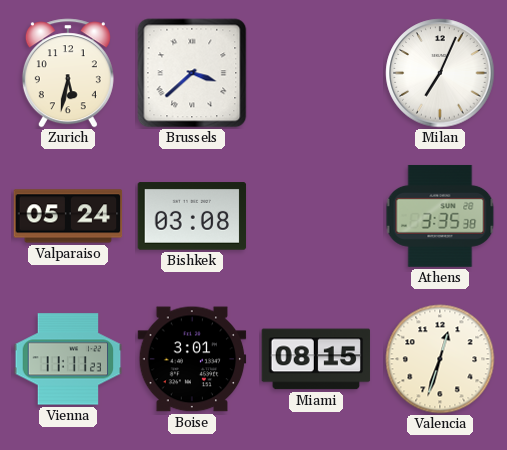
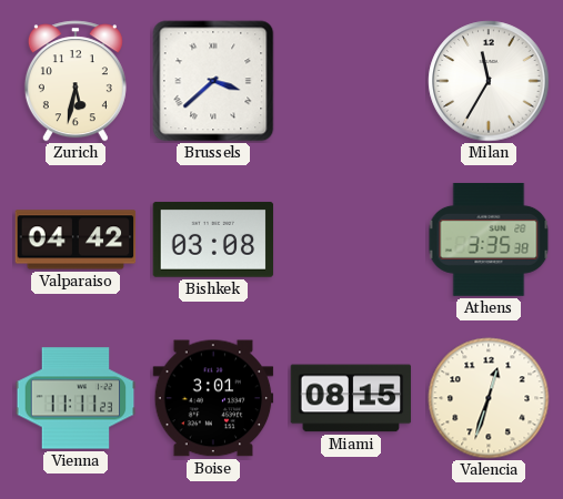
Milan: 7:04 -> 11:35
Valparaiso: 05:24 -> 04:42
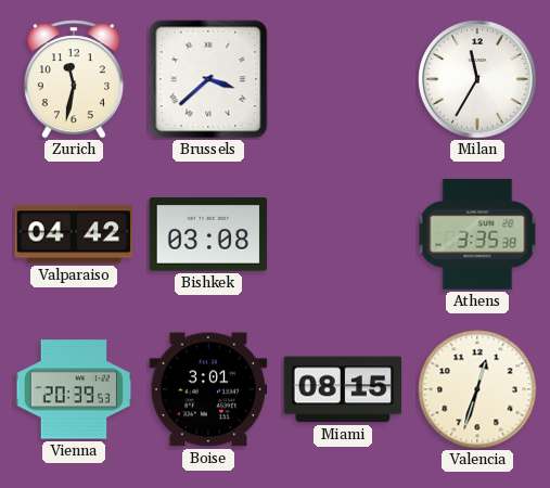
Zurich: 5:32 -> 11:32
Vienna: 11:11 -> 20:39
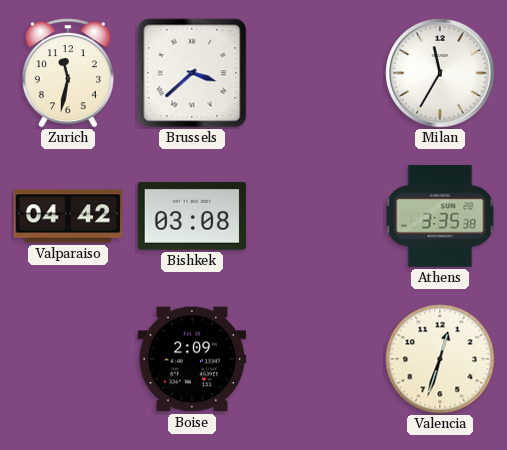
Vienna: 20:39 -> none
Boise: 3:01 -> 2:09
Miami: 08:15 -> none
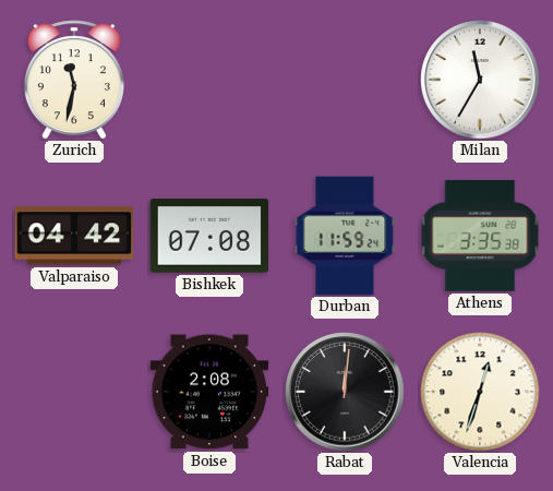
Brussels: 3:38 -> none
Bishkek: 03:08 -> 07:08
Durban: none -> 11:59
Boise: 2:09 -> 2:08
Rabat: none -> 12:01
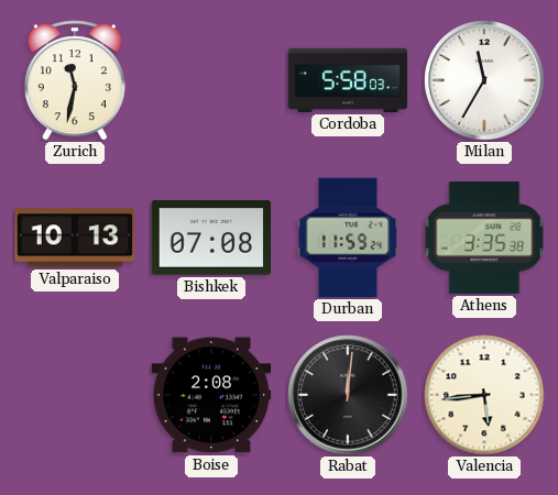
Cordoba: none -> 5:58
Valparaiso: 04:42 -> 10:13
Valencia: 12:33 -> 5:44
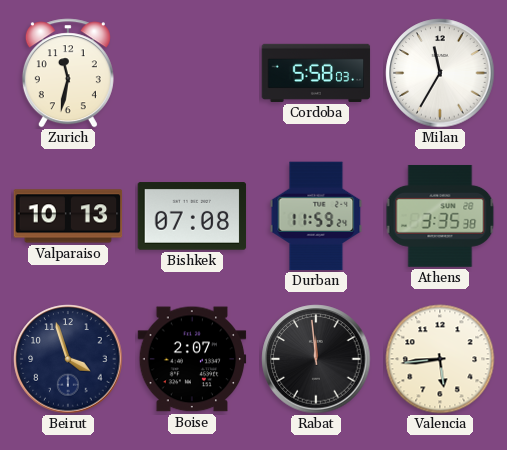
Beirut: none -> 3:57
Boise: 2:08 -> 2:07
Rabat: 12:01 -> 11:59
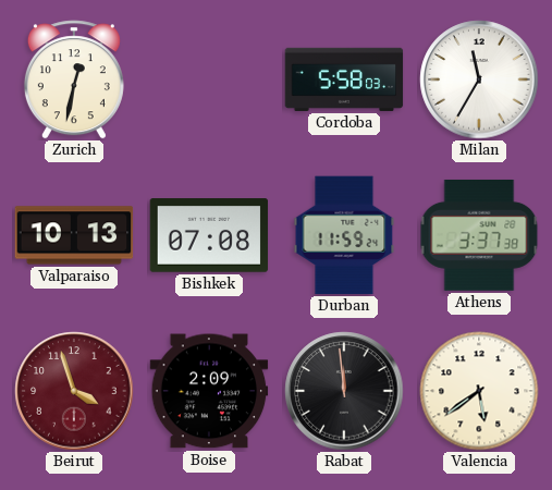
Zurich: 11:32 -> 12:32
Athens: 3:35 -> 3:37
Beirut dial: navy -> burgundy
Boise: 2:07 -> 2:09
Valencia: 5:44 -> 5:39
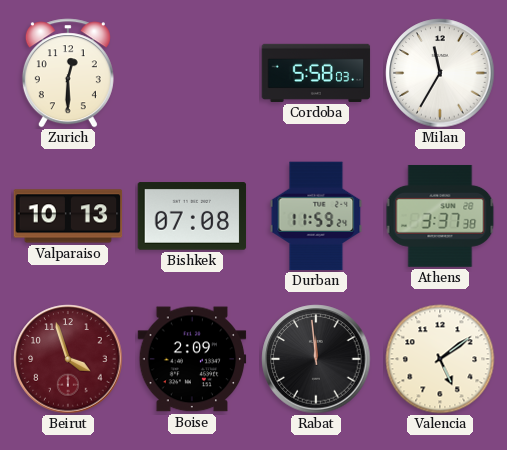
Zurich: 12:32 -> 12:30
Valencia: 5:39 -> 5:09
